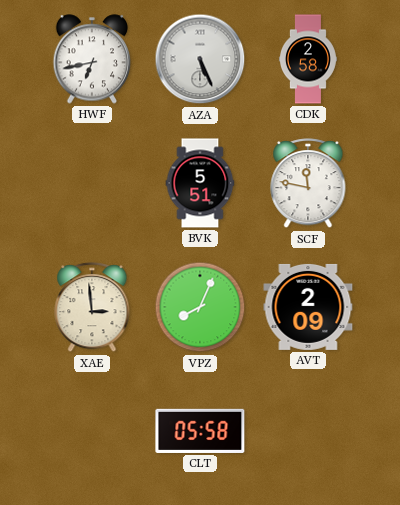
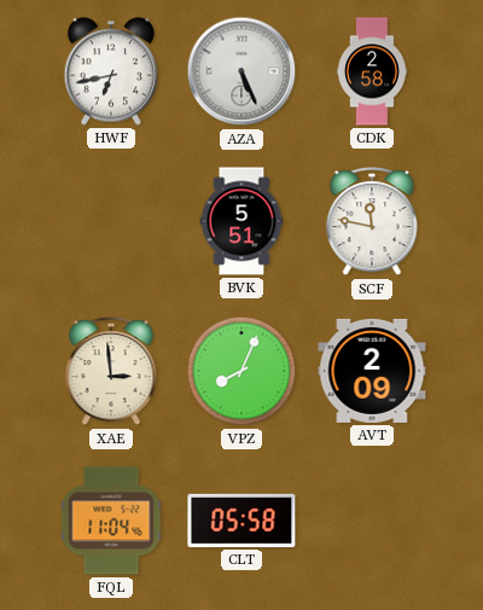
FQL: none -> 11:04
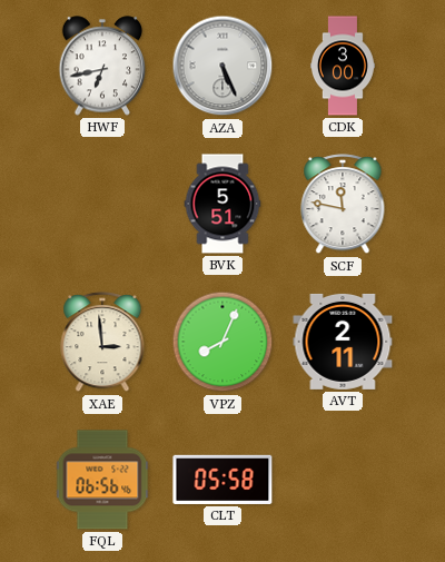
CDK: 2:58 -> 3:00
AVT: 2:09 -> 2:11
FQL: 11:04 -> 06:56
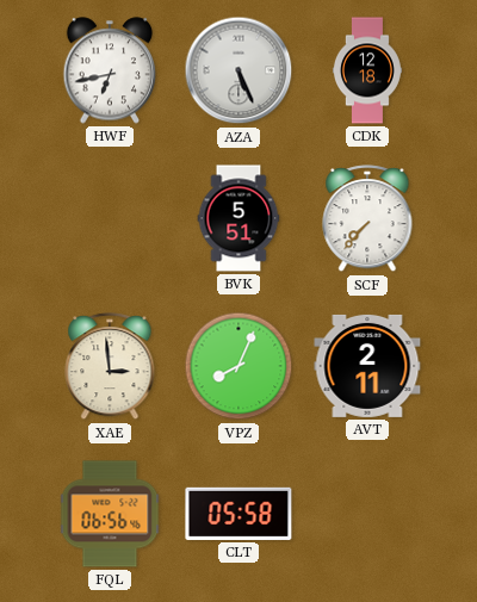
CDK: 3:00 -> 12:18
SCF: 11:47 -> 7:37
